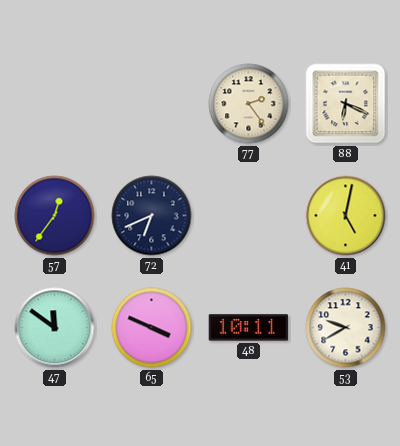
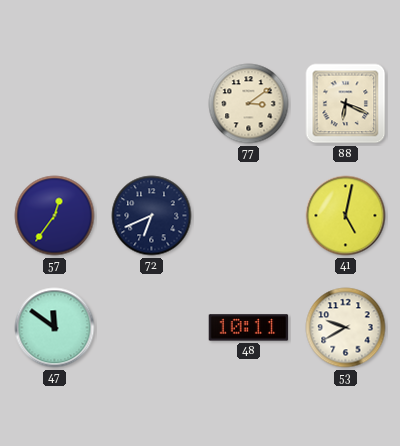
77: 2:24 -> 3:09
65: 3:49 -> none
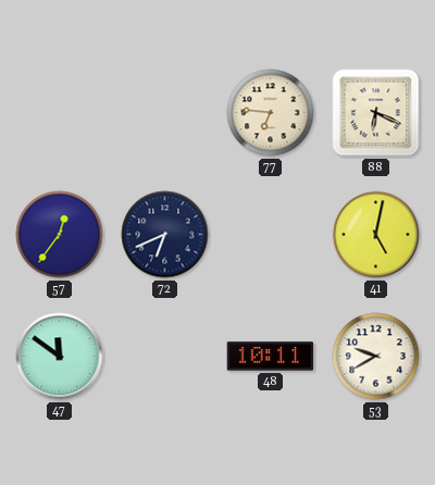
77: 3:09 -> 6:46
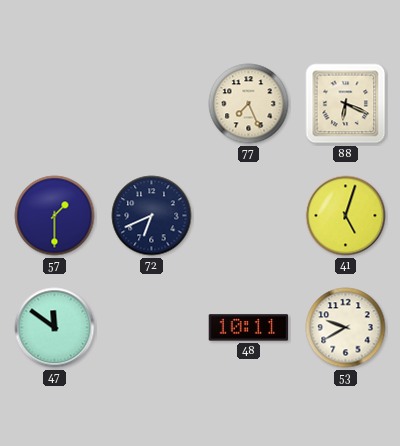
77: 6:46 -> 7:26
57: 12:36 -> 1:30
41: 5:02 -> 5:03
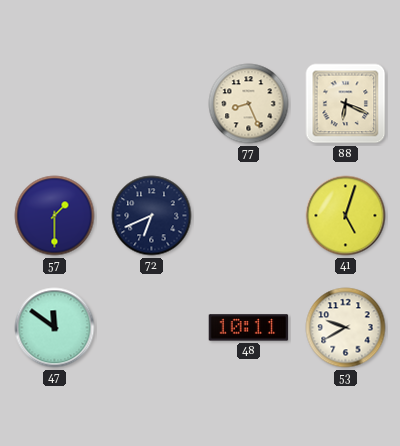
77: 7:26 -> 8:26
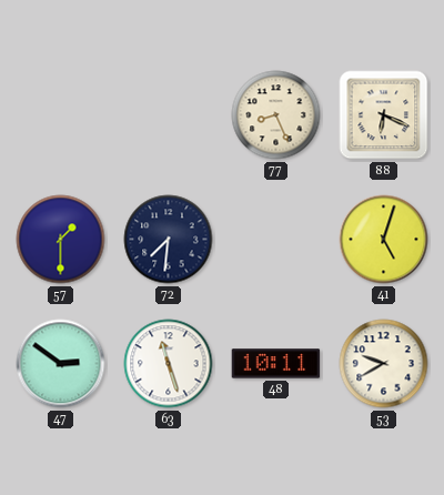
72: 6:41 -> 7:31
47: 11:51 -> 2:51
63: none -> 11:27
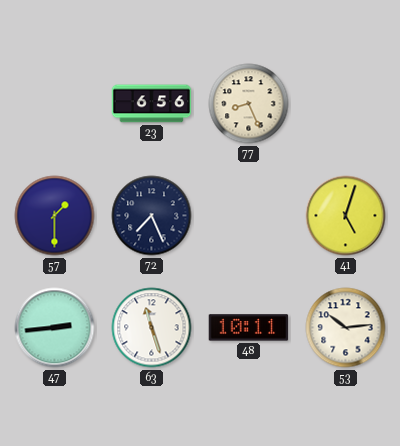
23: none -> 6:56
88: 6:19 -> none
72: 7:31 -> 7:26
47: 2:51 -> 2:44
53: 9:40 -> 10:14
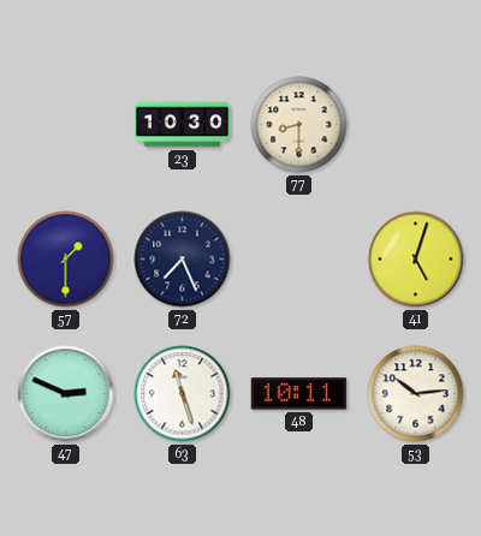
23: 6:56 -> 10:30
77: 8:26 -> 8:30
47: 2:44 -> 2:49
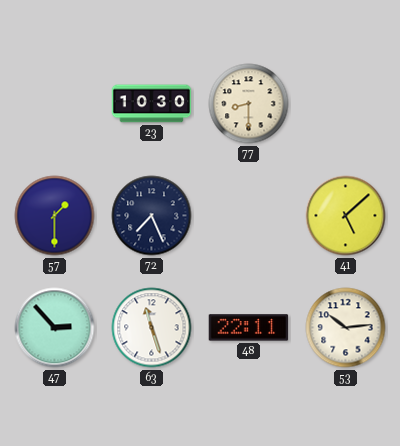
41: 5:03 -> 5:08
47: 2:49 -> 2:53
48: 10:11 -> 22:11
